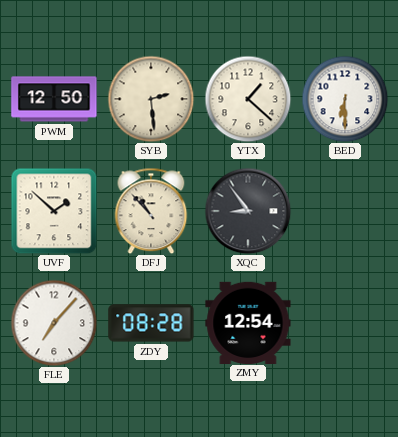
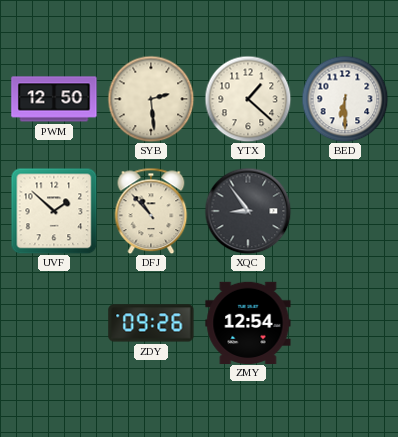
FLE: 7:07 -> none
ZDY: 08:28 -> 09:26
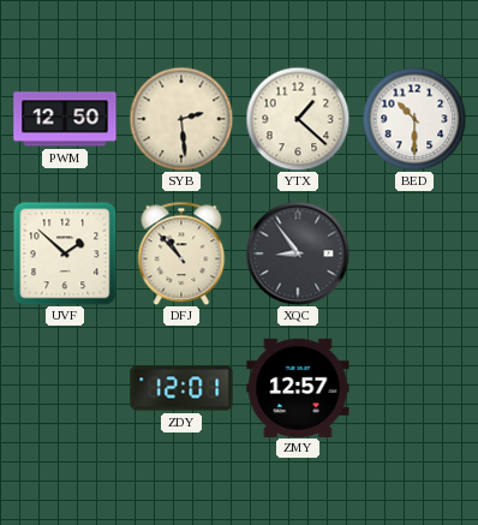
BED: 6:30 -> 10:30
ZDY: 09:26 -> 12:01
ZMY: 12:54 -> 12:57
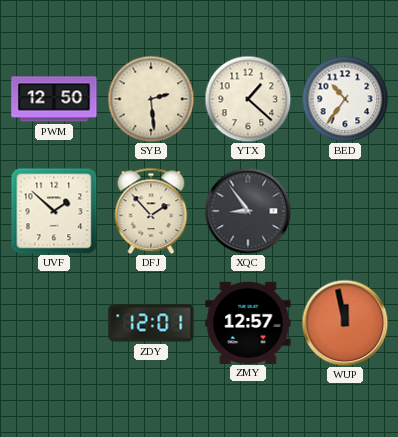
BED: 10:30 -> 10:36
DFJ: 10:53 -> 1:53
WUP: none -> 11:58
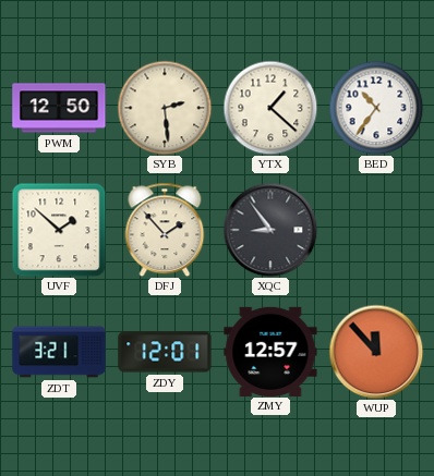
ZDT: none -> 3:21
WUP: 11:58 -> 11:53
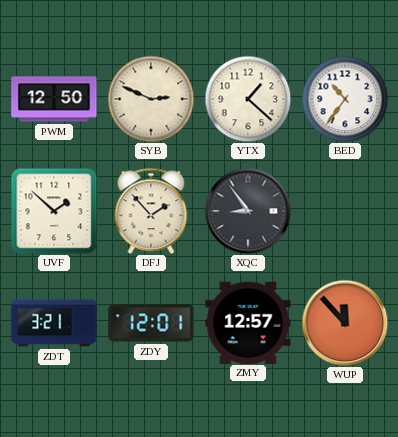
SYB: 2:29 -> 2:49
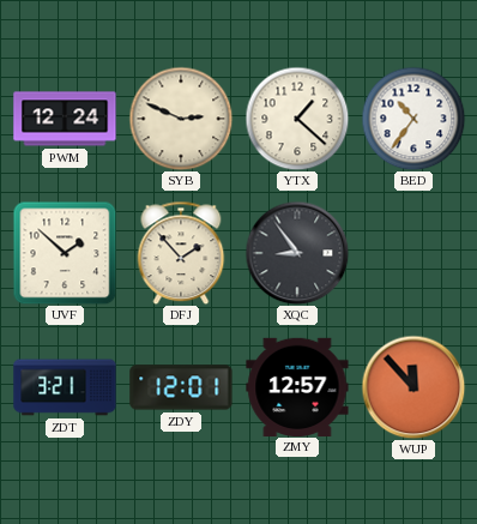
PWM: 12:50 -> 12:24
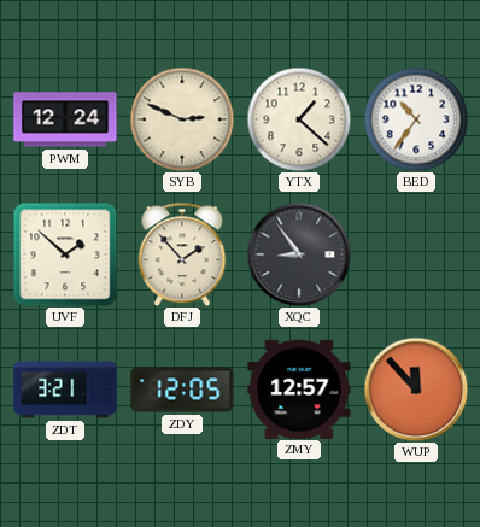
ZDY: 12:01 -> 12:05
